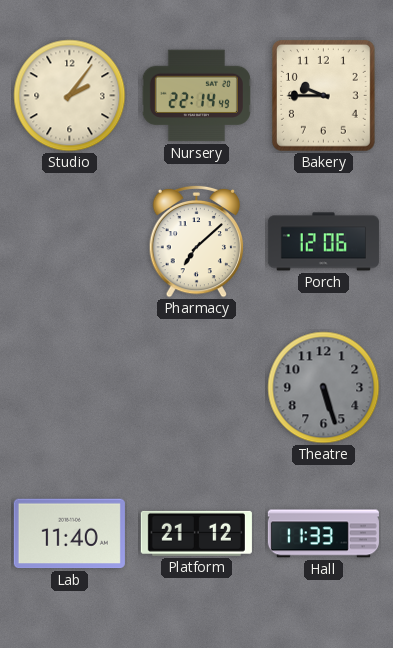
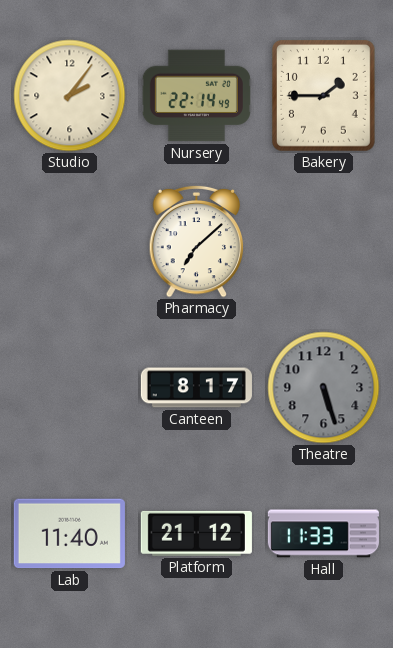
Bakery: 9:45 -> 1:45
Porch: 12:06 -> none
Canteen: none -> 8:17
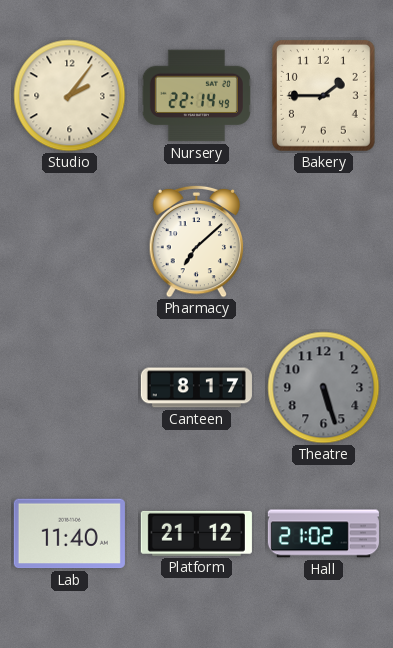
Hall: 11:33 -> 21:02
